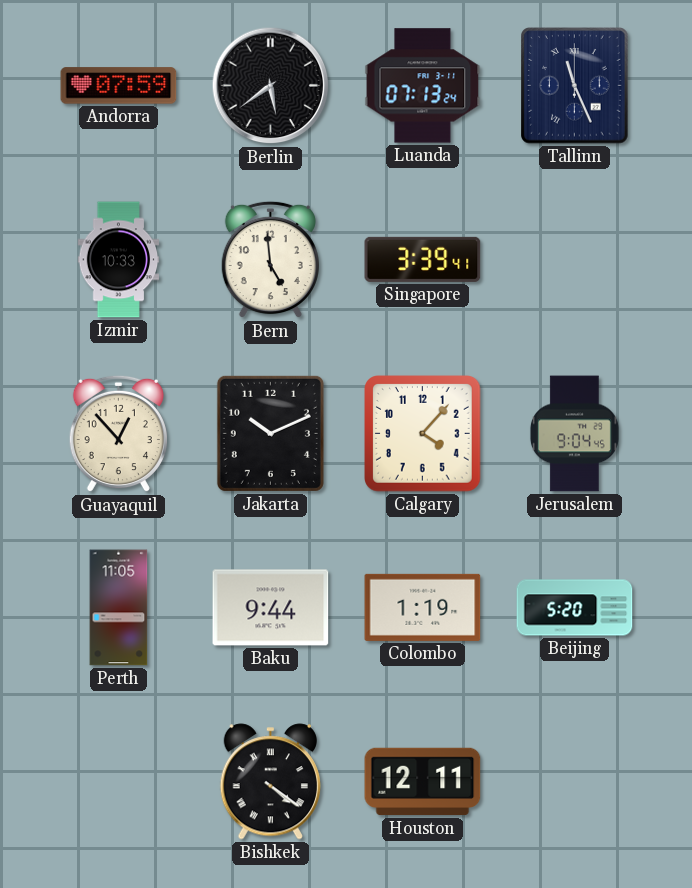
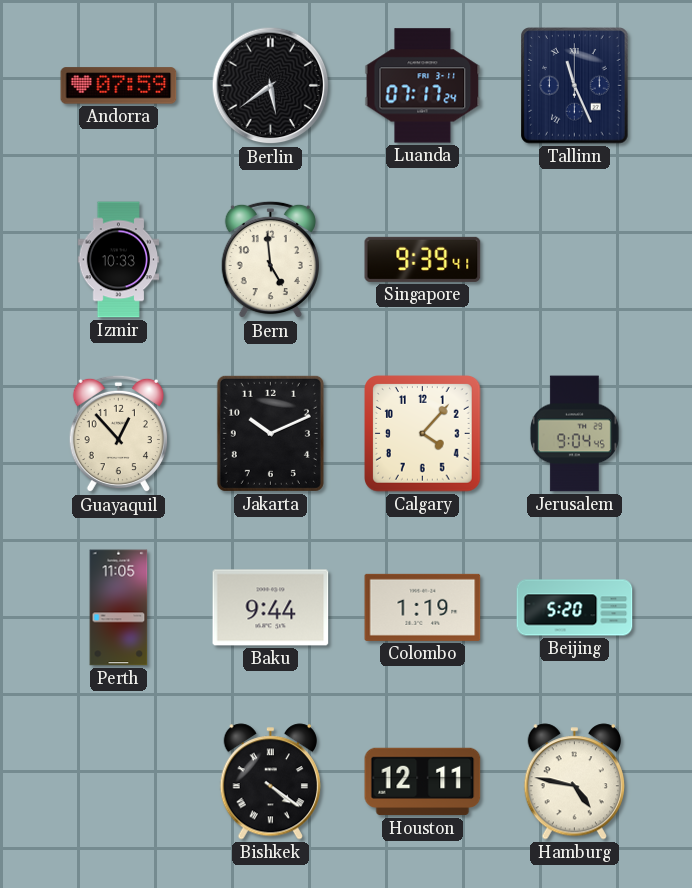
Luanda: 07:13 -> 07:17
Singapore: 3:39 -> 9:39
Hamburg: none -> 4:47
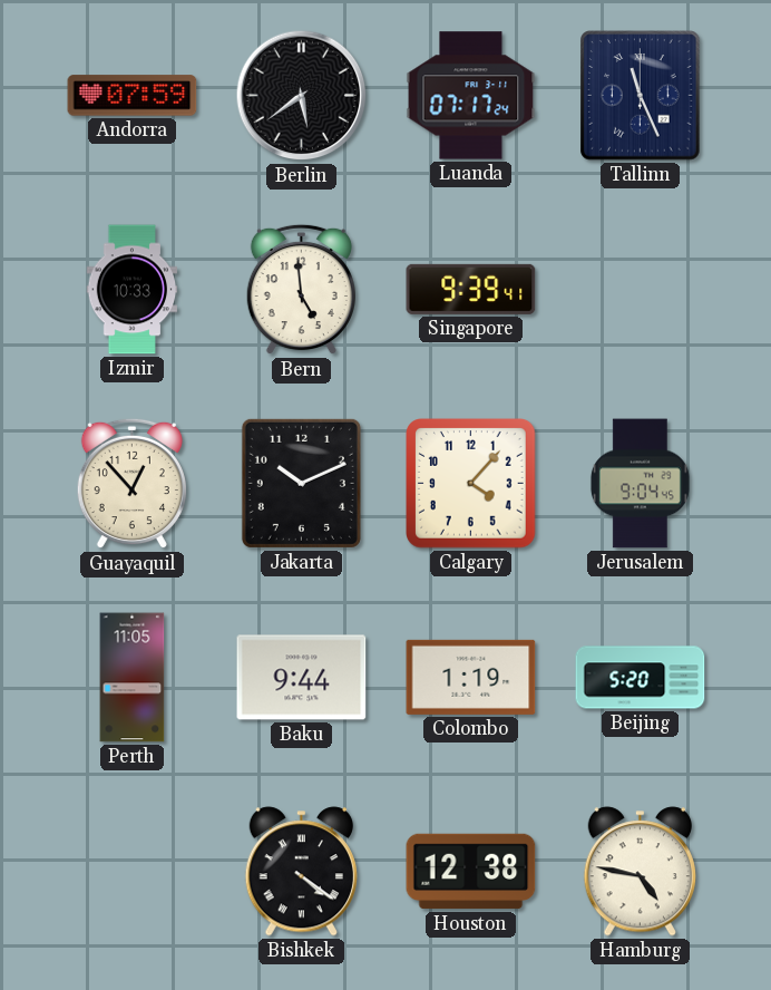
Houston: 12:11 -> 12:38
